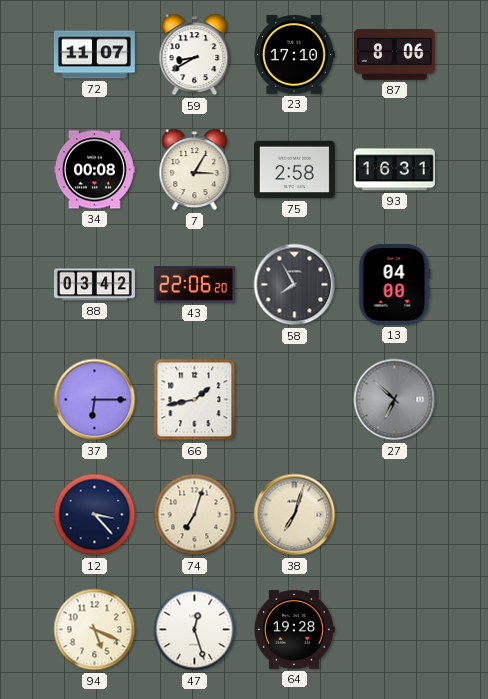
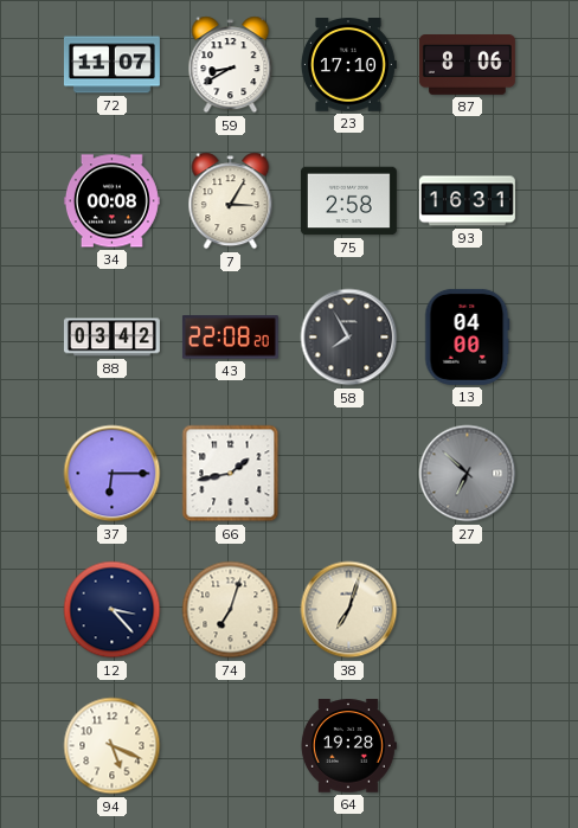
43: 22:06 -> 22:08
47: 12:27 -> none
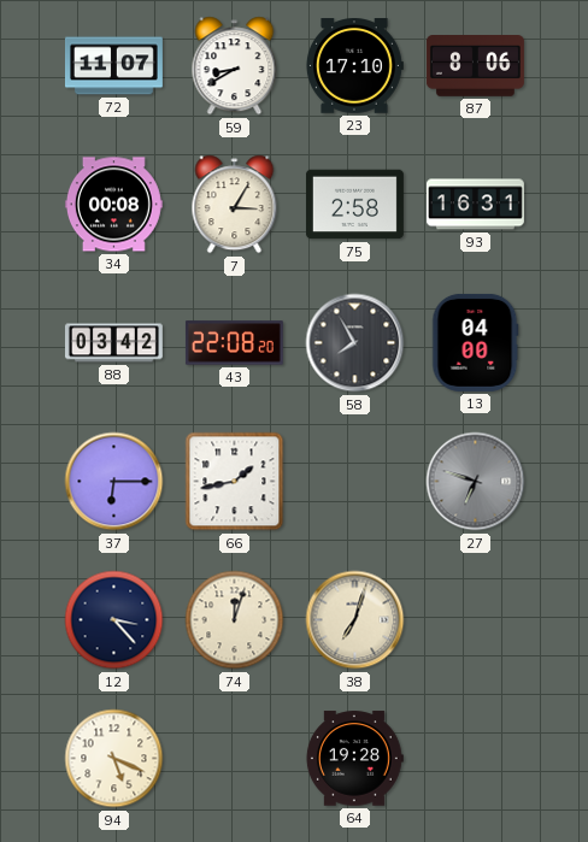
27: 6:52 -> 6:48
74: 7:03 -> 12:03
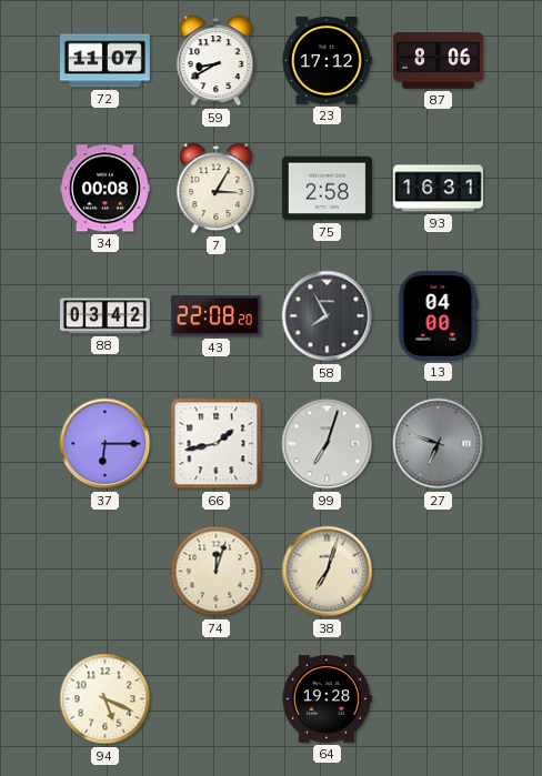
23: 17:10 -> 17:12
99: none -> 7:03
12: 3:23 -> none
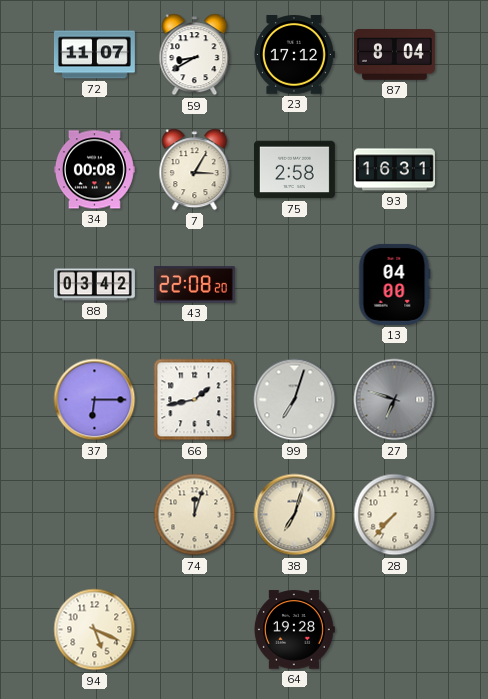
87: 8:06 -> 8:04
58: 7:55 -> none
28: none -> 7:37
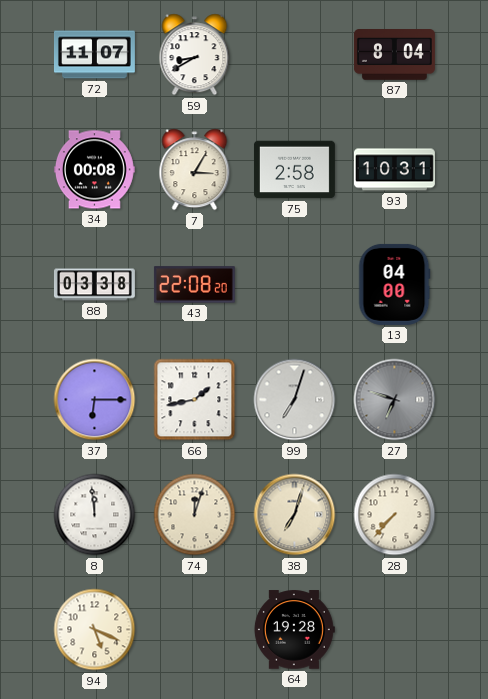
23: 17:12 -> none
93: 16:31 -> 10:31
88: 03:42 -> 03:38
8: none -> 11:59
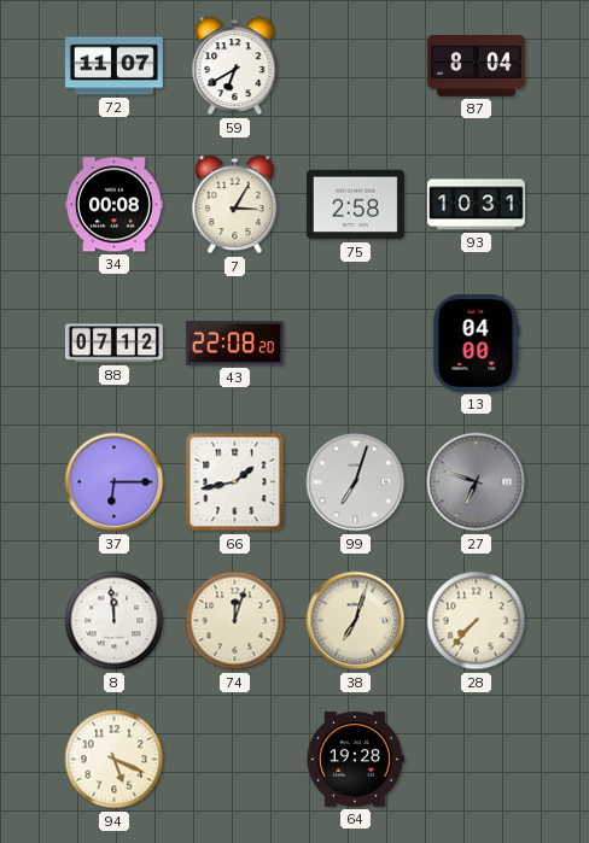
59: 8:40 -> 6:40
88: 03:38 -> 07:12
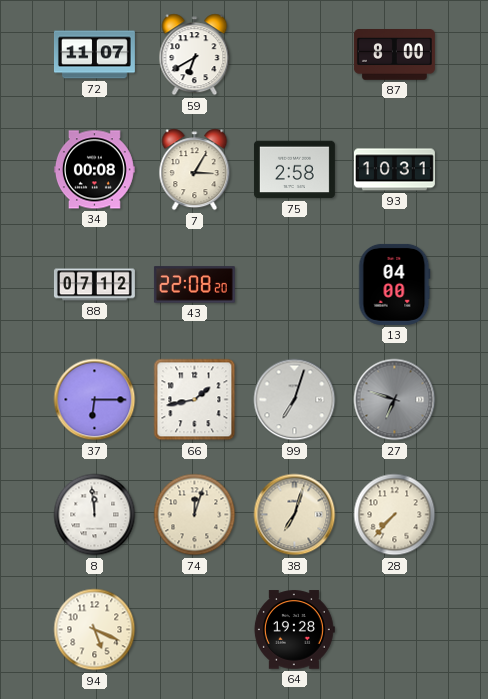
87: 8:04 -> 8:00
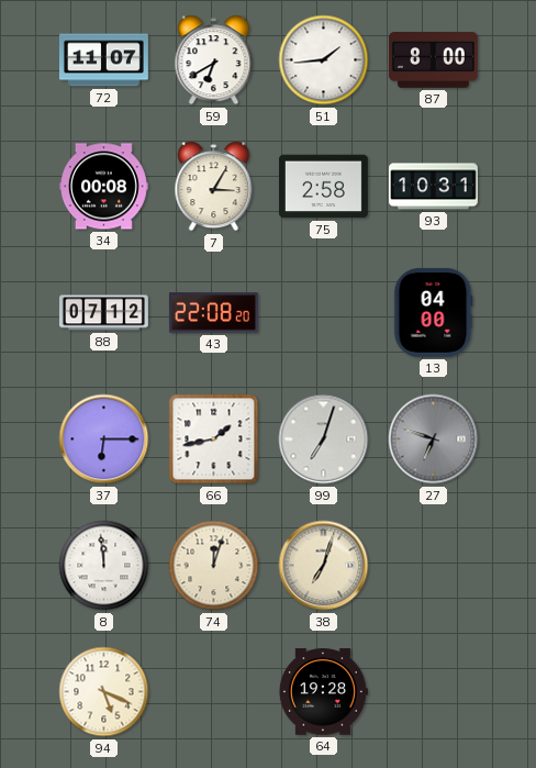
51: none -> 1:44
28: 7:37 -> none
